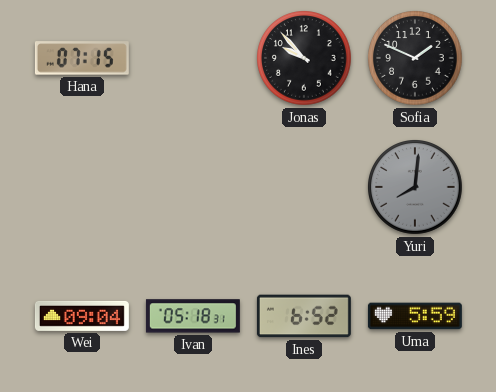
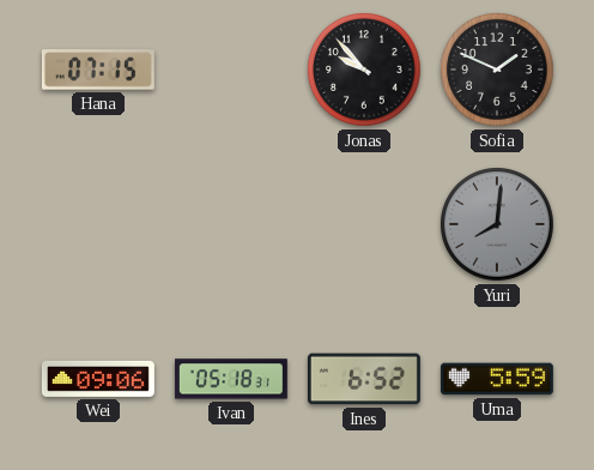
Wei: 09:04 -> 09:06
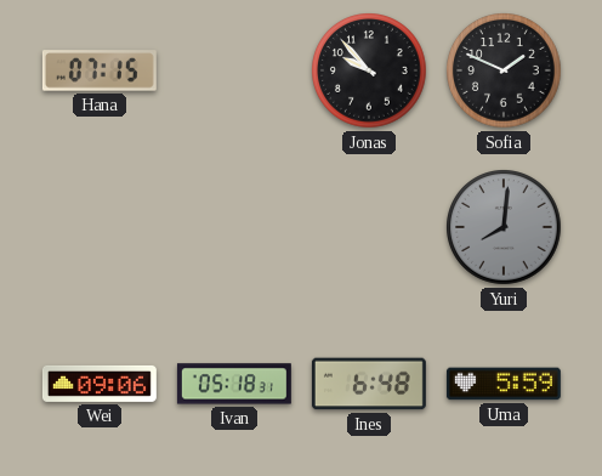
Ines: 6:52 -> 6:48
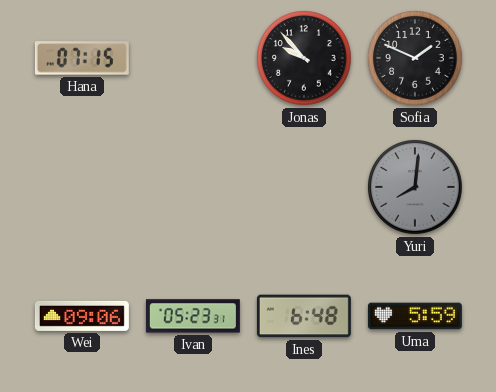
Ivan: 05:18 -> 05:23
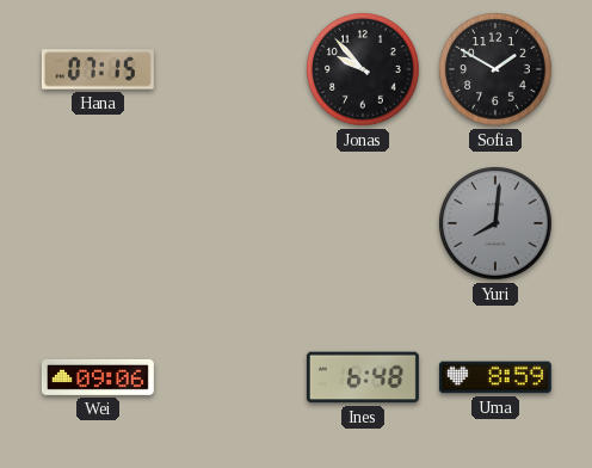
Sofia: 1:49 -> 1:50
Ivan: 05:23 -> none
Uma: 5:59 -> 8:59
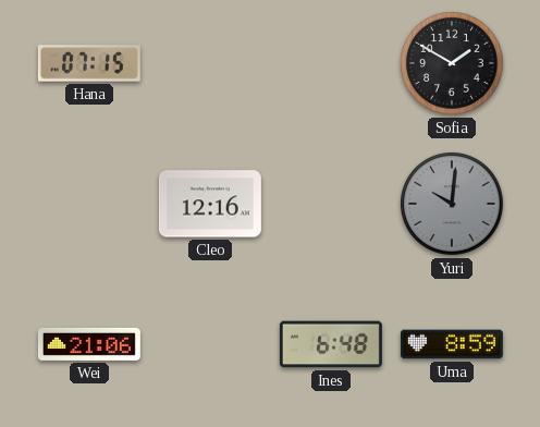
Jonas: 9:53 -> none
Cleo: none -> 12:16
Yuri: 8:01 -> 10:01
Wei: 09:06 -> 21:06
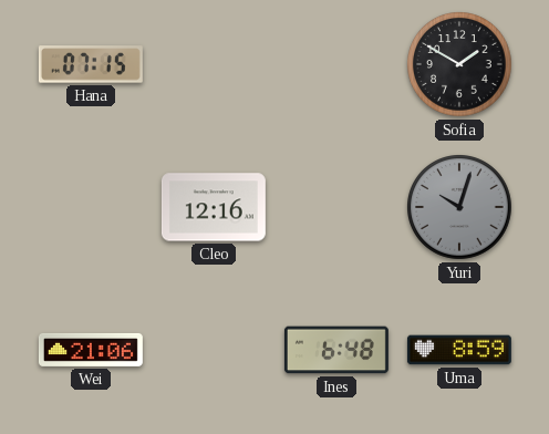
Yuri: 10:01 -> 10:03
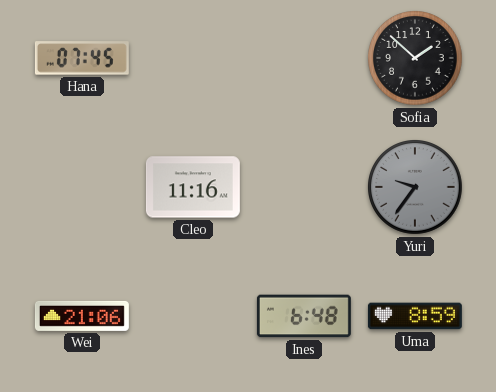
Hana: 07:15 -> 07:45
Sofia: 1:50 -> 1:52
Cleo: 12:16 -> 11:16
Yuri: 10:03 -> 9:36
